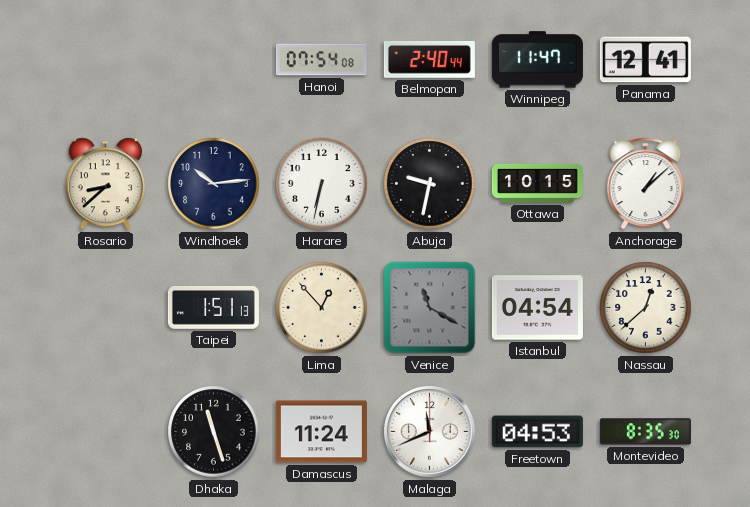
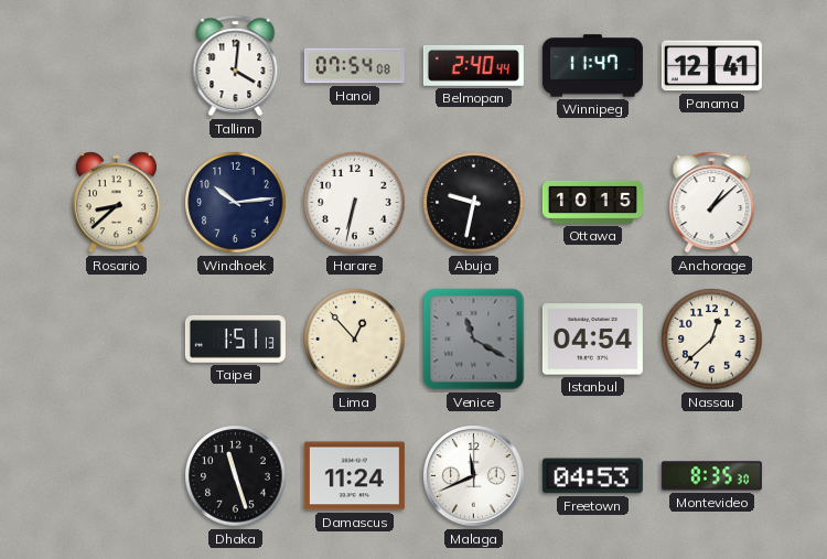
Tallinn: none -> 4:01
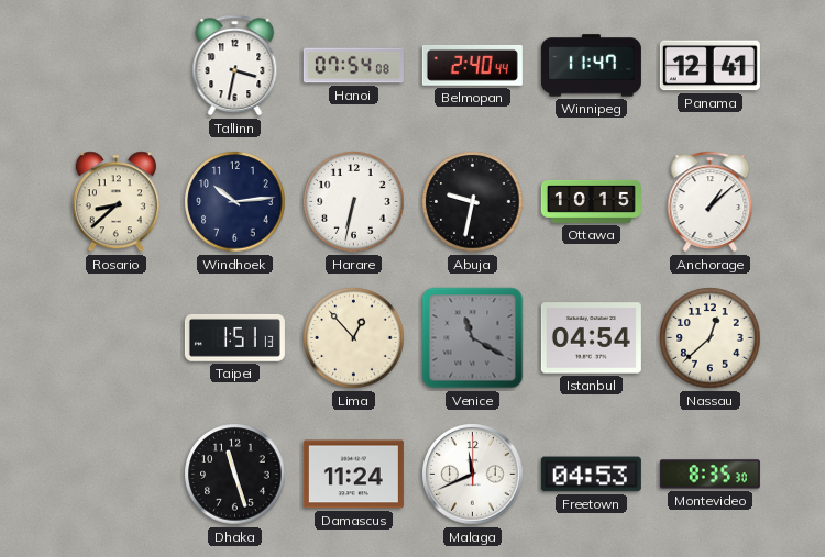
Tallinn: 4:01 -> 3:32
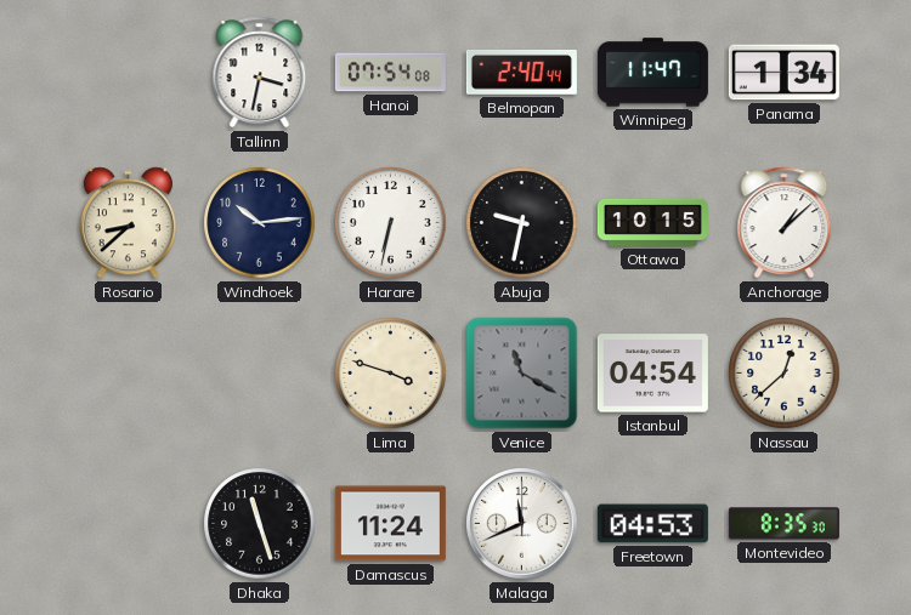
Panama: 12:41 -> 1:34
Taipei: 1:51 -> none
Lima: 12:53 -> 3:48
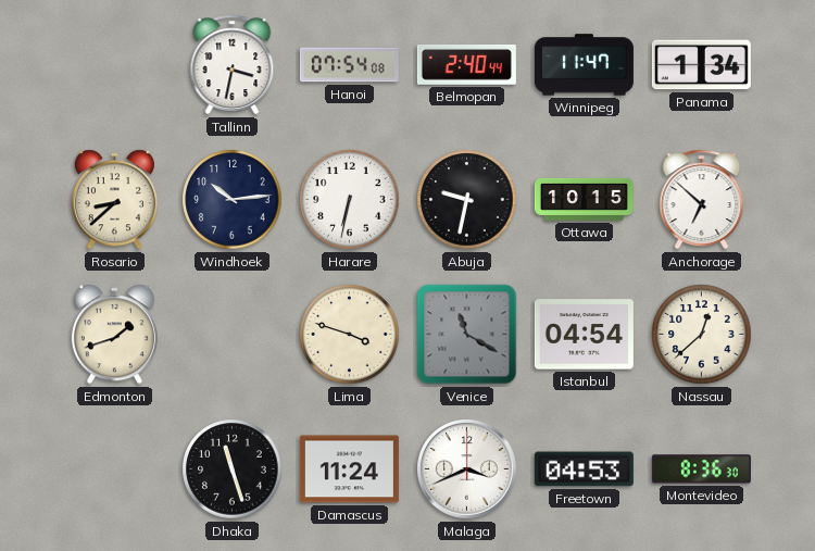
Anchorage: 1:08 -> 6:52
Edmonton: none -> 1:42
Malaga: 11:41 -> 3:41
Montevideo: 8:35 -> 8:36
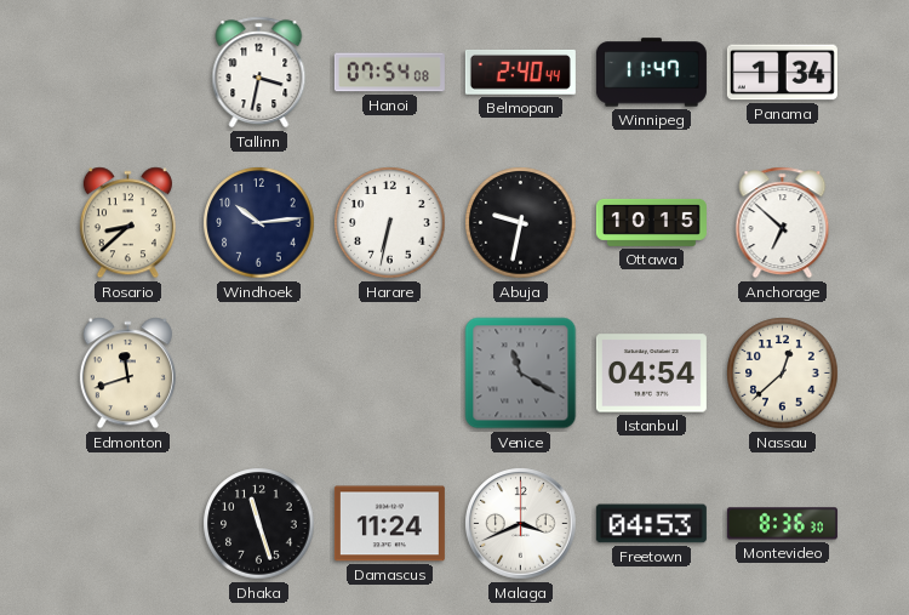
Edmonton: 1:42 -> 11:42
Lima: 3:48 -> none
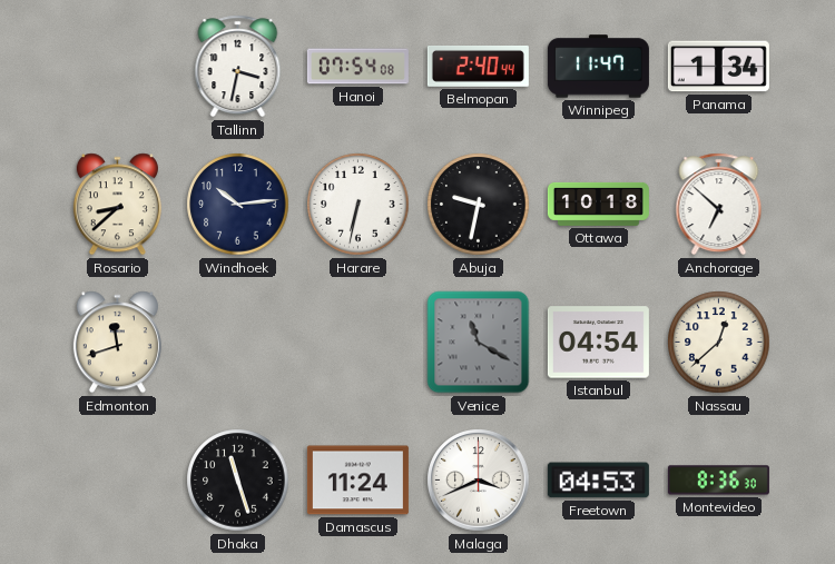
Ottawa: 10:15 -> 10:18
